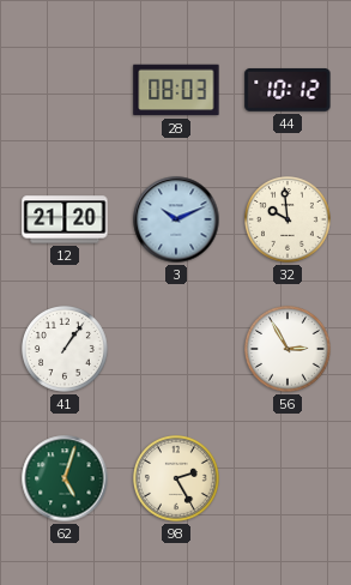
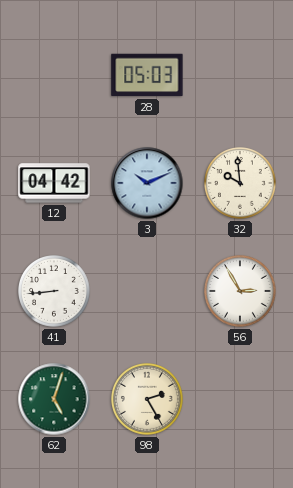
28: 08:03 -> 05:03
44: 10:12 -> none
12: 21:20 -> 04:42
41: 1:06 -> 8:44
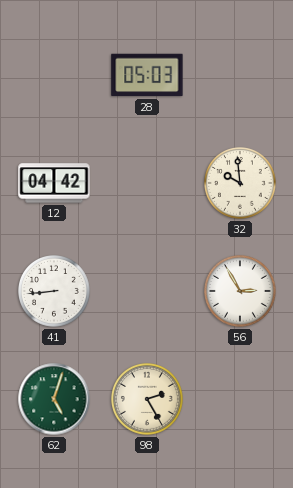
3: 10:11 -> none
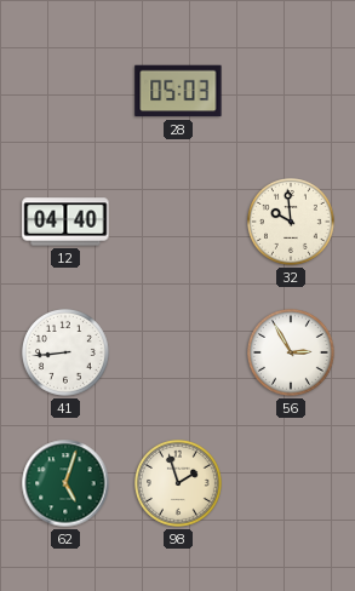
12: 04:42 -> 04:40
98: 2:25 -> 1:57
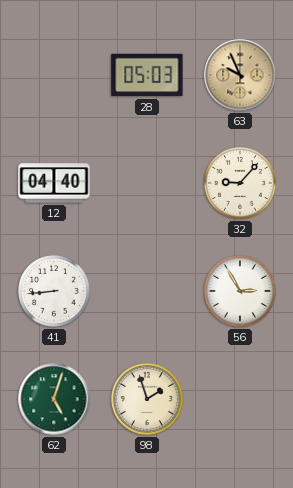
63: none -> 9:56
32: 9:59 -> 9:07
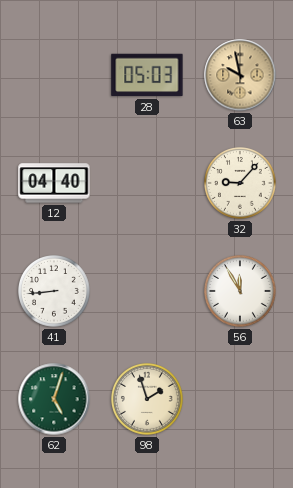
63: 9:56 -> 9:58
56: 2:55 -> 11:55
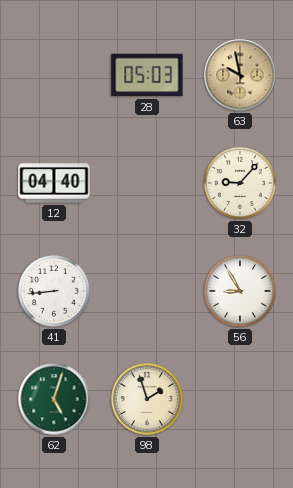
56: 11:55 -> 8:55
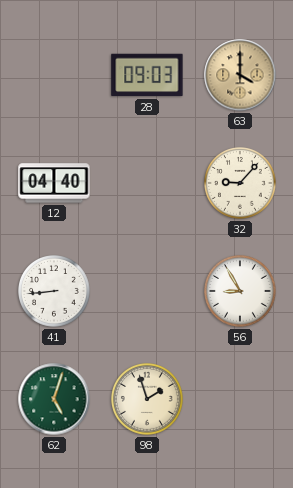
28: 05:03 -> 09:03
63: 9:58 -> 4:00
